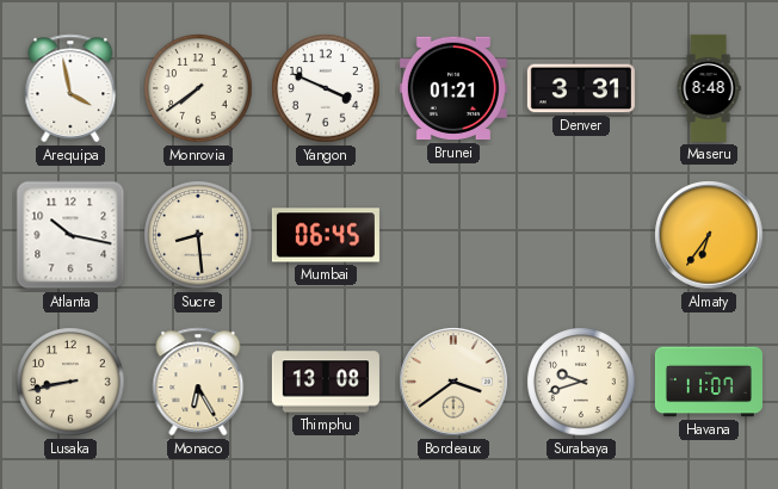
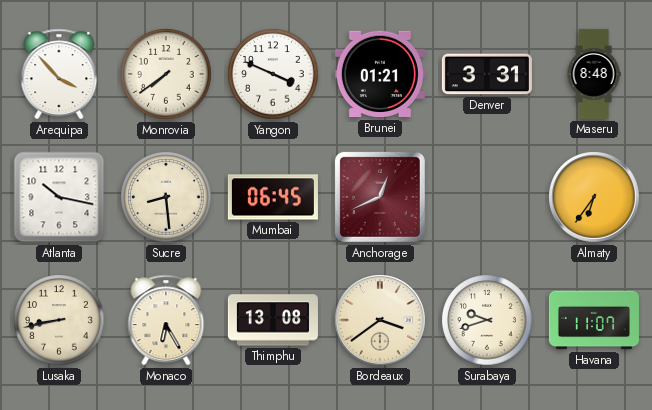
Arequipa: 3:58 -> 3:53
Anchorage: none -> 12:41
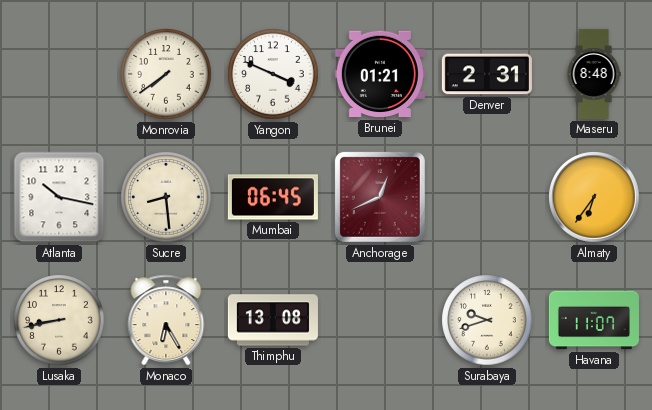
Arequipa: 3:53 -> none
Denver: 3:31 -> 2:31
Bordeaux: 3:39 -> none
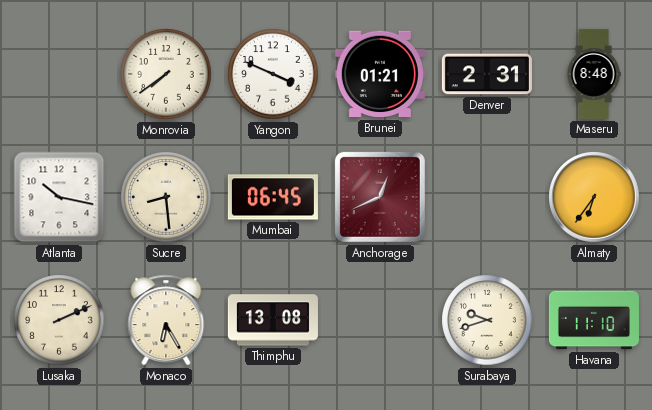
Lusaka: 8:43 -> 2:11
Havana: 11:07 -> 11:10
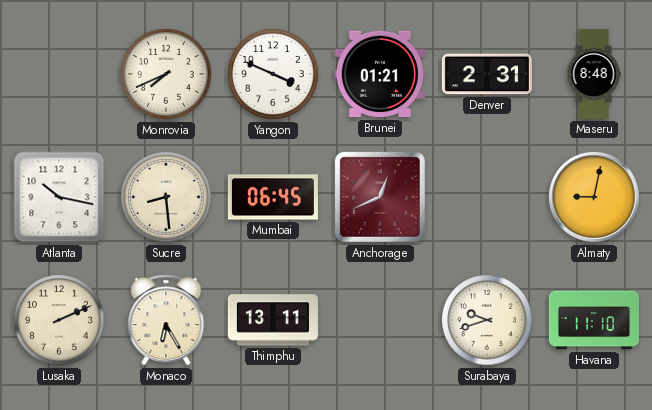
Monrovia: 7:39 -> 7:41
Almaty: 6:36 -> 9:02
Thimphu: 13:08 -> 13:11
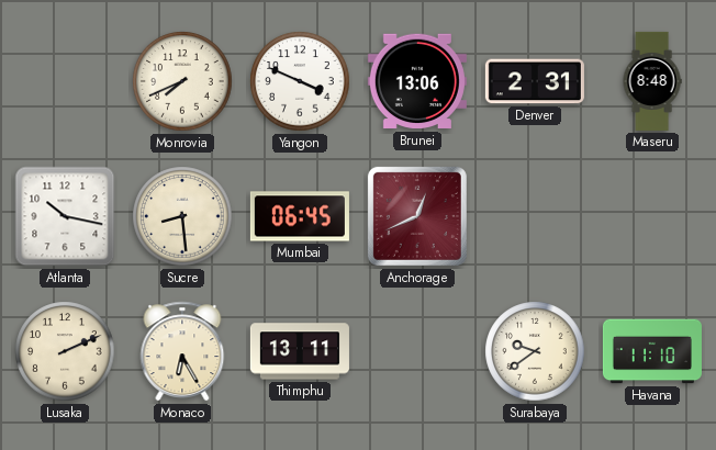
Brunei: 01:21 -> 13:06
Almaty: 9:02 -> none
Surabaya: 9:42 -> 9:39
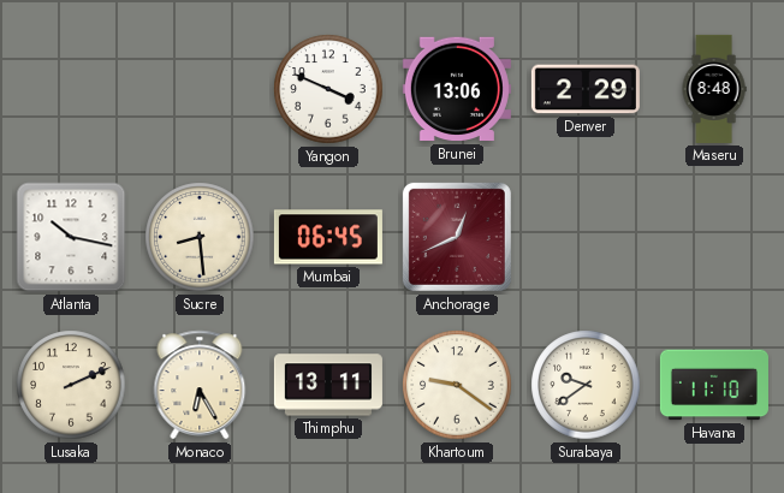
Monrovia: 7:41 -> none
Denver: 2:31 -> 2:29
Khartoum: none -> 9:21
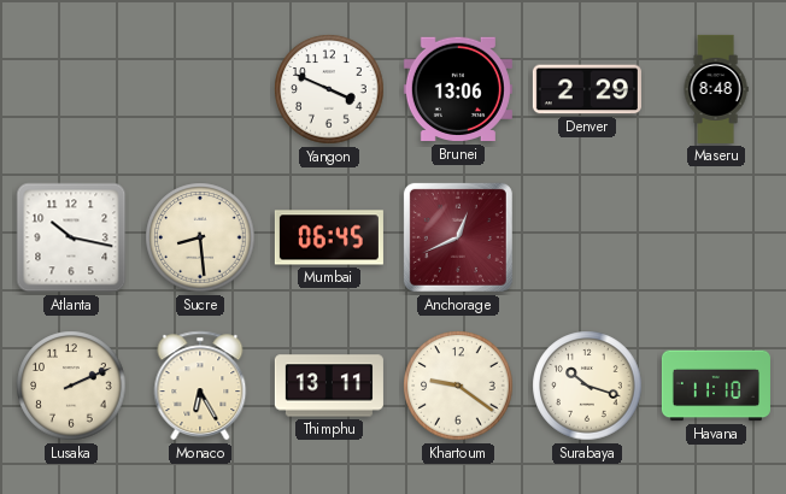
Surabaya: 9:39 -> 10:18
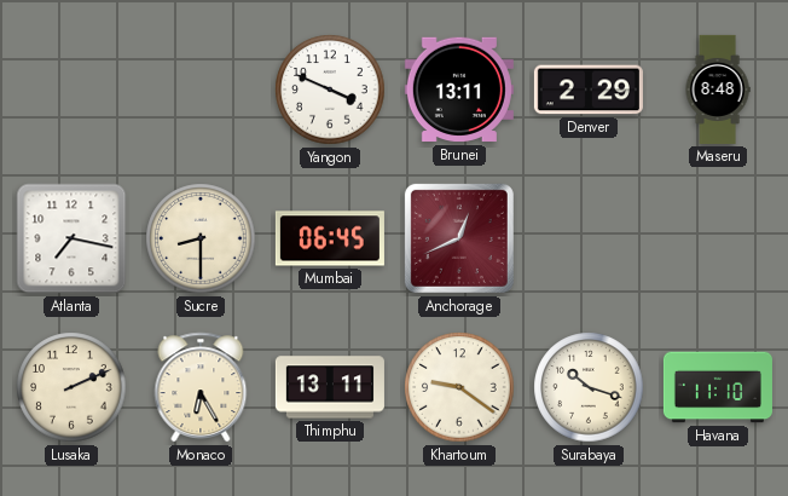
Brunei: 13:06 -> 13:11
Atlanta: 10:17 -> 7:17
Sucre: 8:29 -> 8:30
